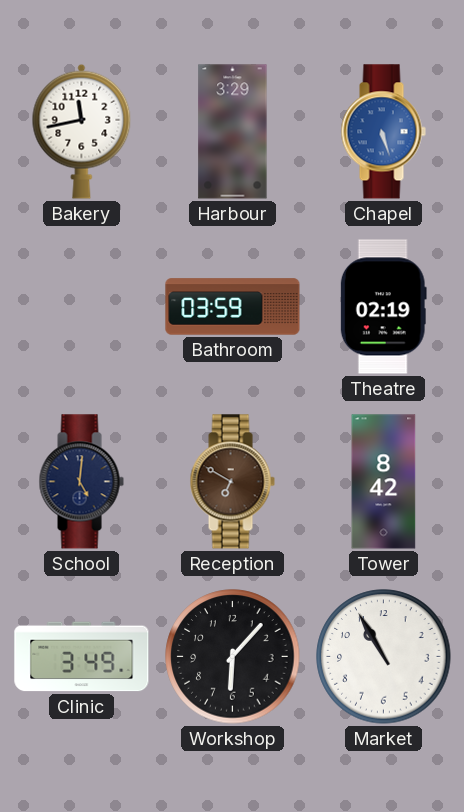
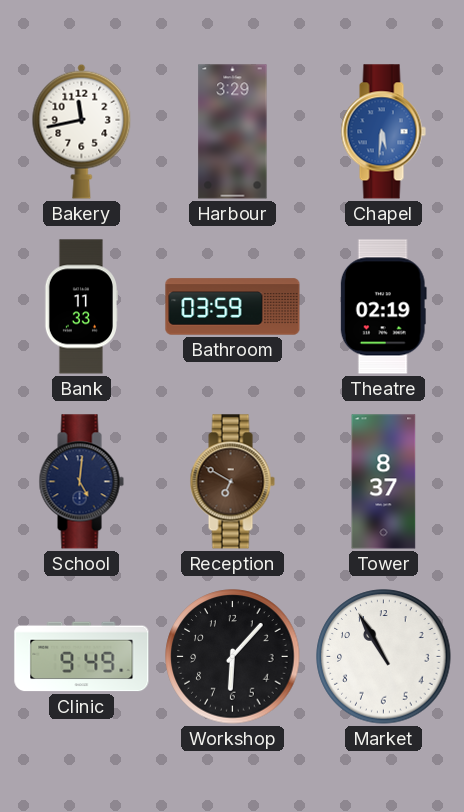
Chapel: 5:27 -> 5:31
Bank: none -> 11:33
Tower: 8:42 -> 8:37
Clinic: 3:49 -> 9:49
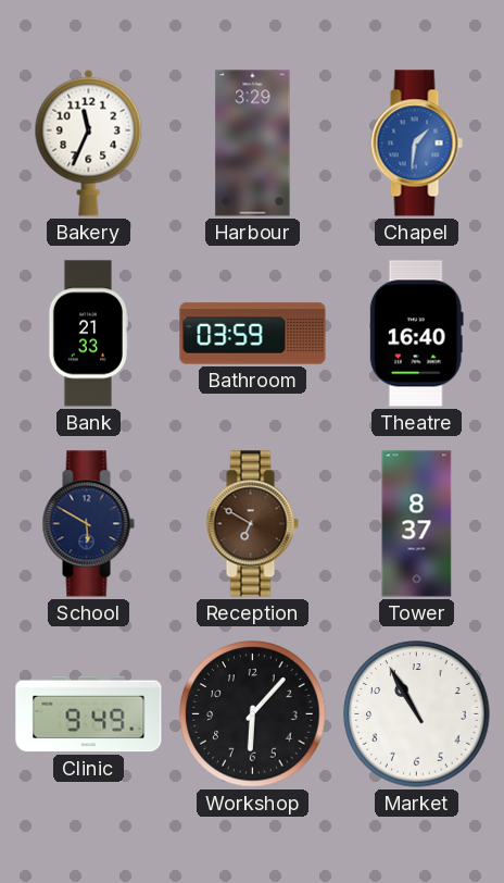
Bakery: 11:43 -> 11:34
Chapel: 5:31 -> 1:31
Bank: 11:33 -> 21:33
Theatre: 02:19 -> 16:40
School: 5:01 -> 5:50
